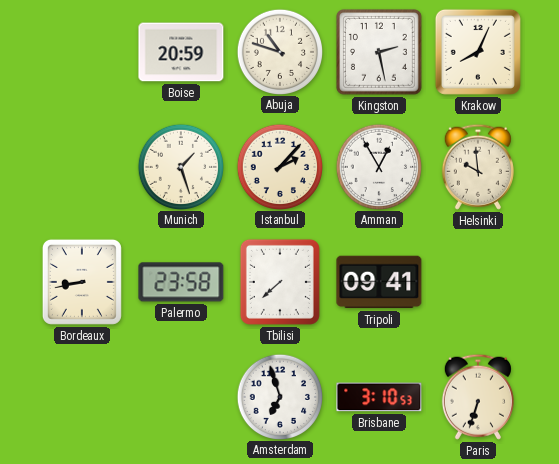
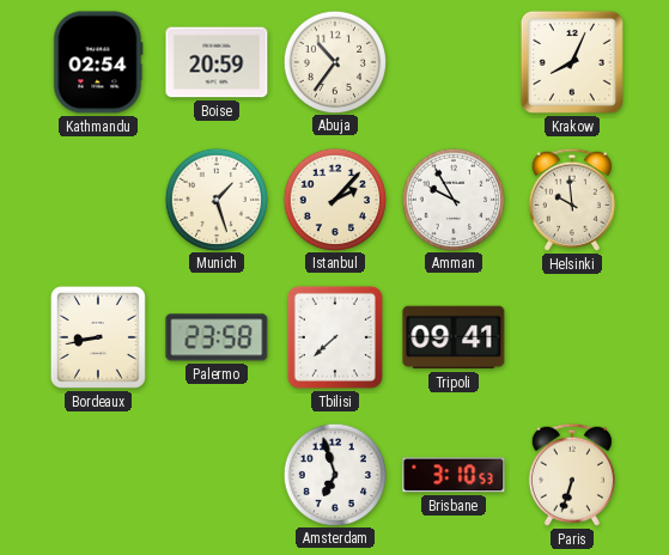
Kathmandu: none -> 02:54
Abuja: 10:48 -> 10:36
Kingston: 2:28 -> none
Amman: 12:55 -> 9:55
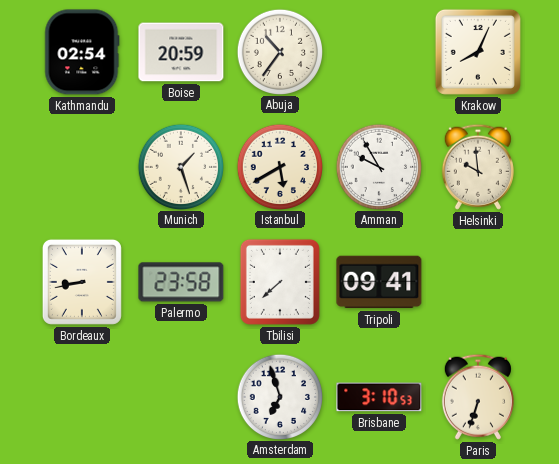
Istanbul: 2:07 -> 5:40
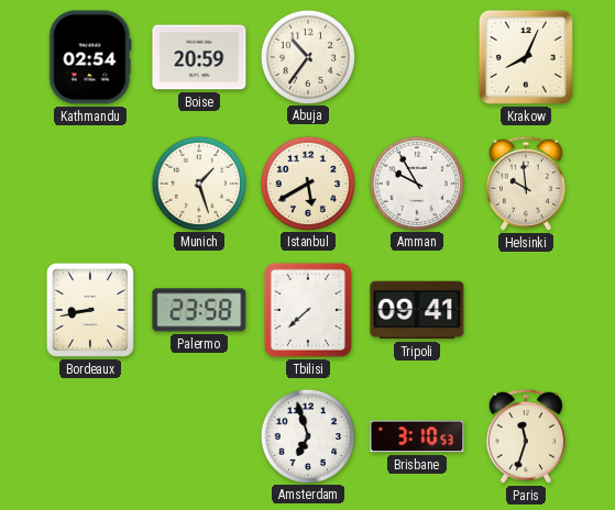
Paris: 6:33 -> 11:33
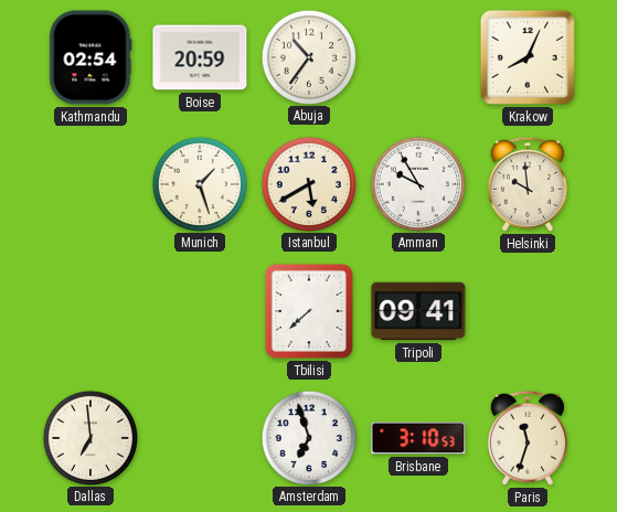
Bordeaux: 8:43 -> none
Palermo: 23:58 -> none
Dallas: none -> 6:59
